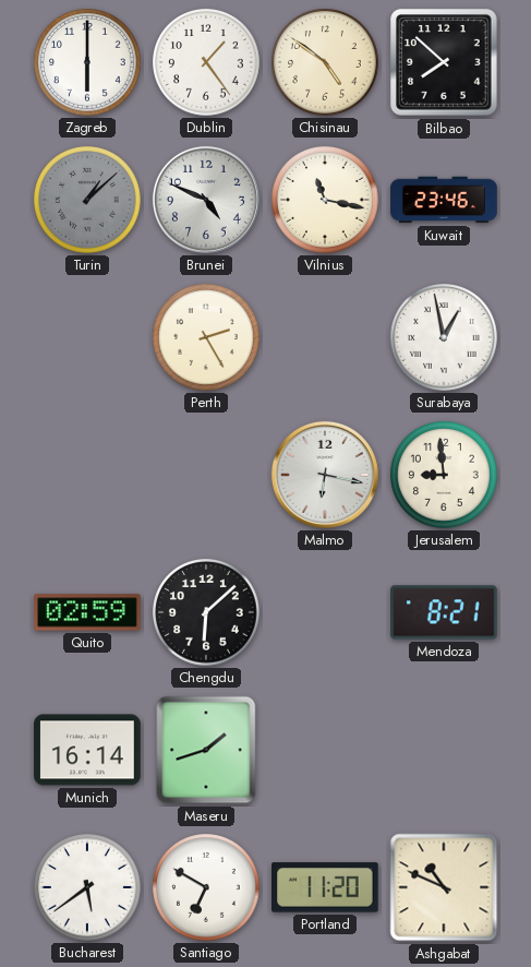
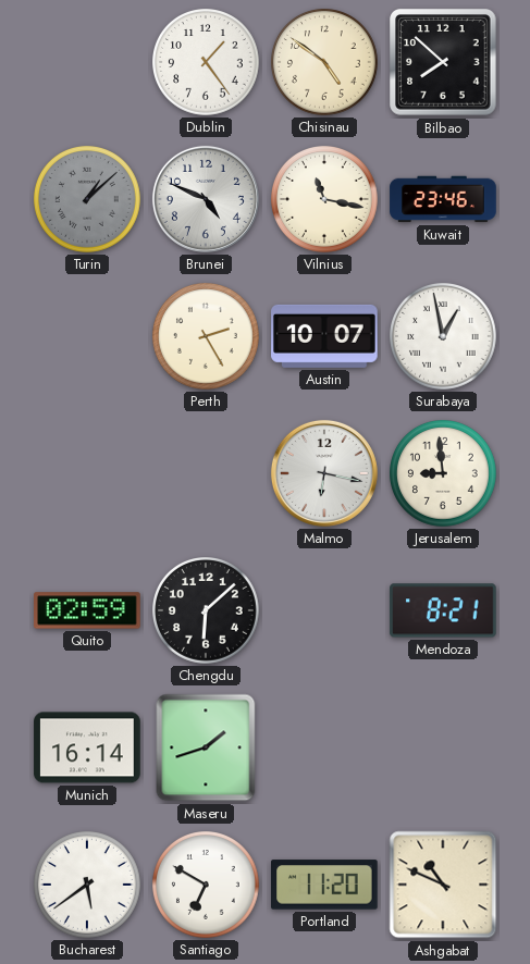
Zagreb: 6:00 -> none
Austin: none -> 10:07
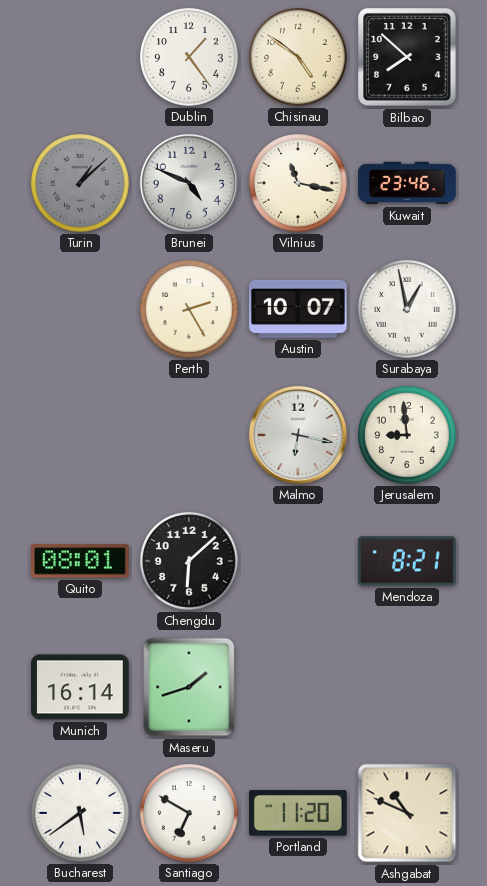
Quito: 02:59 -> 08:01
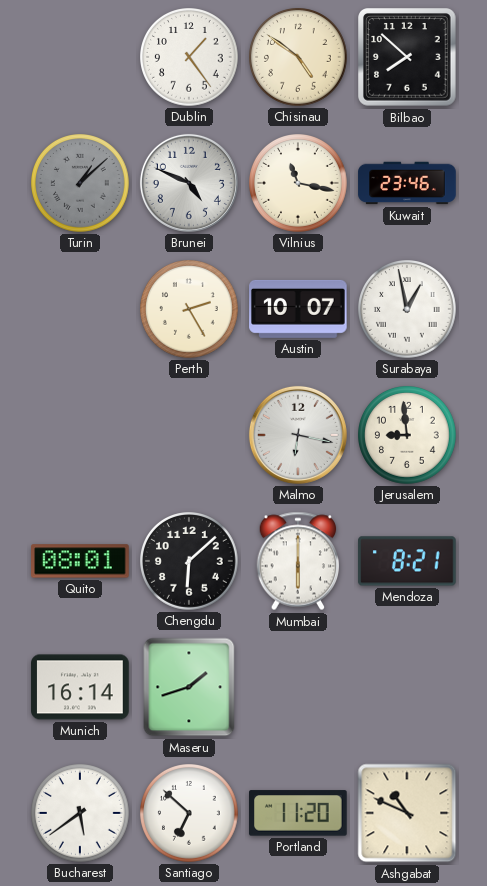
Mumbai: none -> 6:00
Santiago: 6:50 -> 6:52
